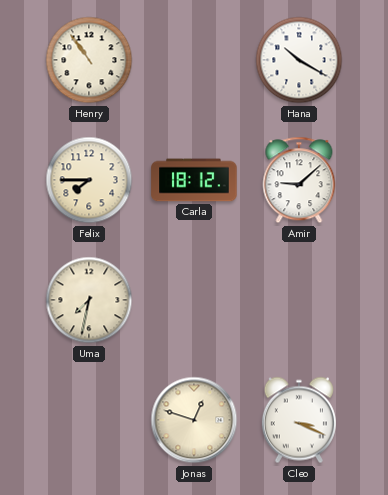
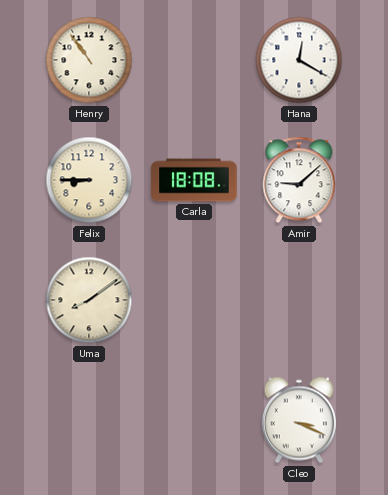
Hana: 10:20 -> 12:20
Felix: 7:45 -> 8:45
Carla: 18:12 -> 18:08
Uma: 7:32 -> 8:09
Jonas: 12:48 -> none
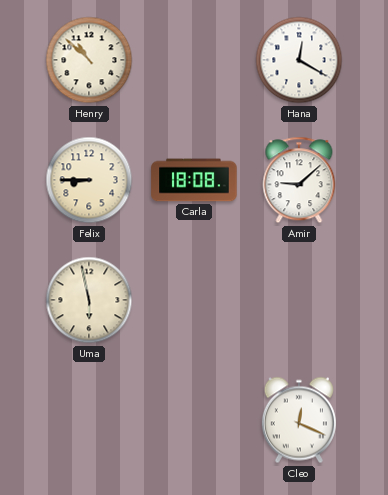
Henry: 10:54 -> 10:52
Uma: 8:09 -> 5:58
Cleo: 3:19 -> 12:19
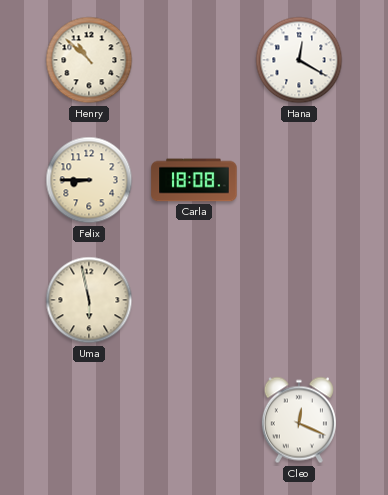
Amir: 9:08 -> none
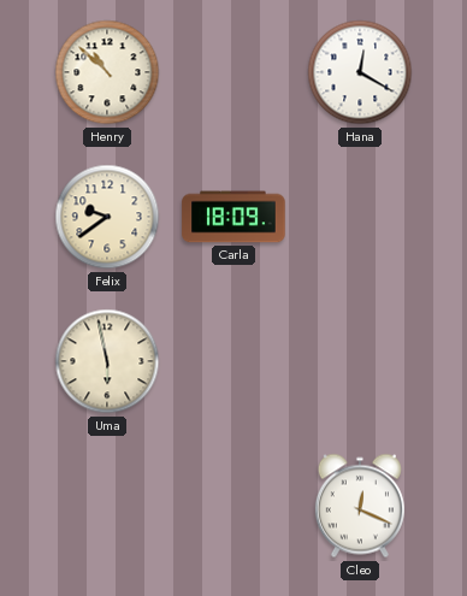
Felix: 8:45 -> 9:39
Carla: 18:08 -> 18:09
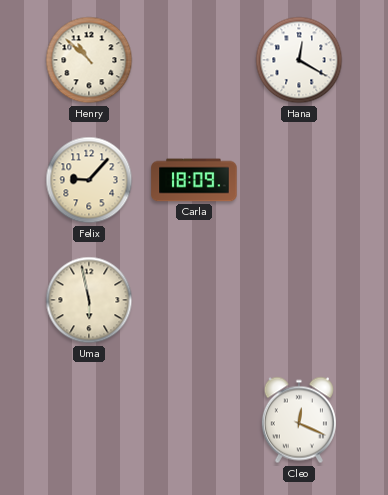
Felix: 9:39 -> 9:07
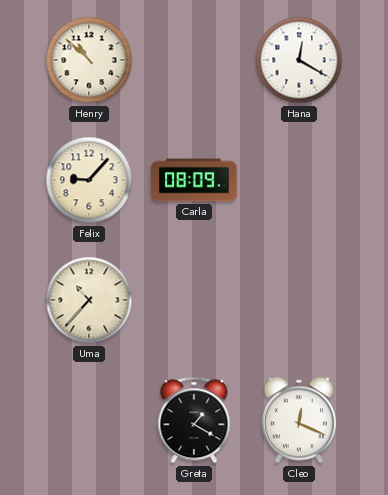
Carla: 18:09 -> 08:09
Uma: 5:58 -> 10:37
Greta: none -> 1:20
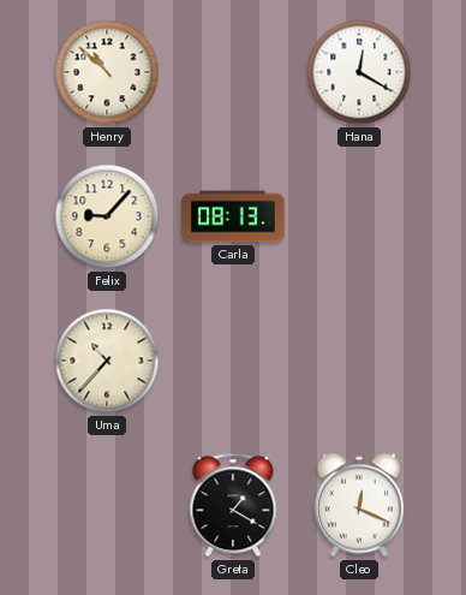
Carla: 08:09 -> 08:13
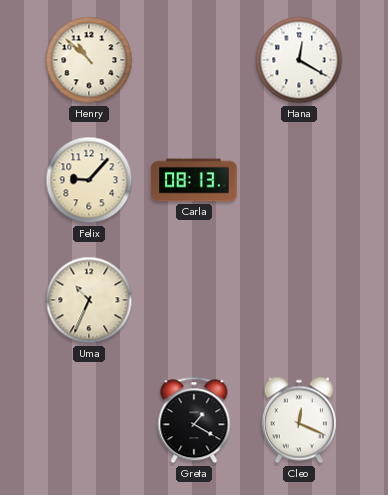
Uma: 10:37 -> 10:34
